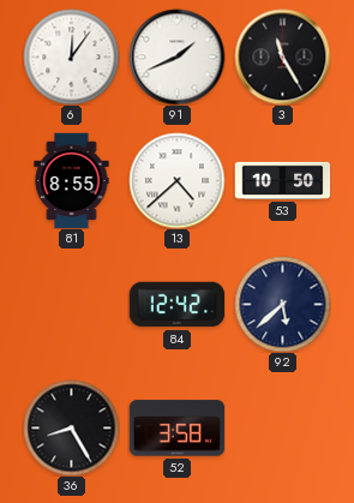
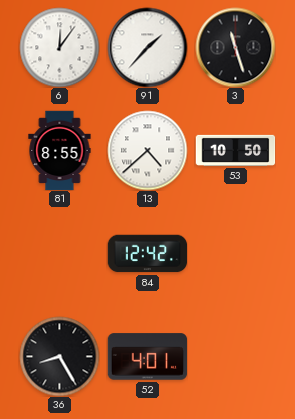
91: 1:41 -> 1:37
3: 11:25 -> 11:27
92: 5:38 -> none
52: 3:58 -> 4:01
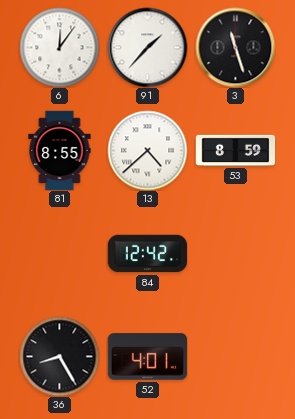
53: 10:50 -> 8:59
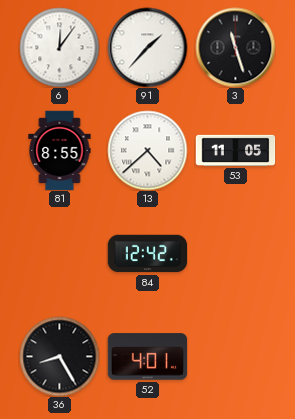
53: 8:59 -> 11:05
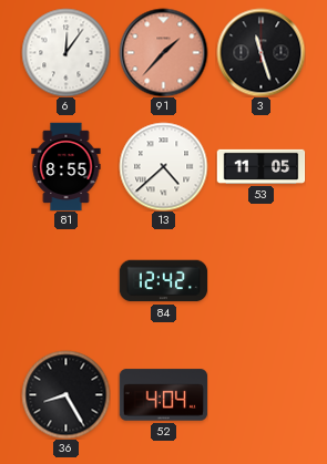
91 dial: white -> salmon
52: 4:01 -> 4:04
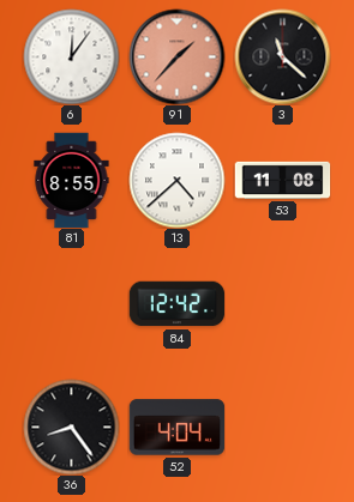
3: 11:27 -> 11:22
53: 11:05 -> 11:08
36: 8:25 -> 8:24
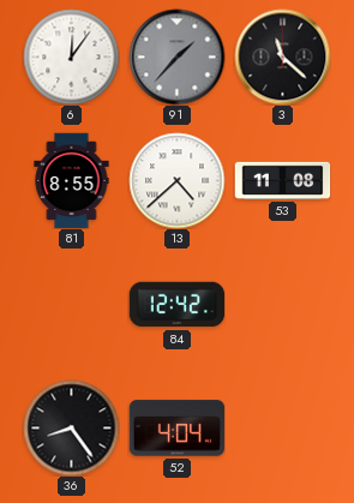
91 dial: salmon -> grey
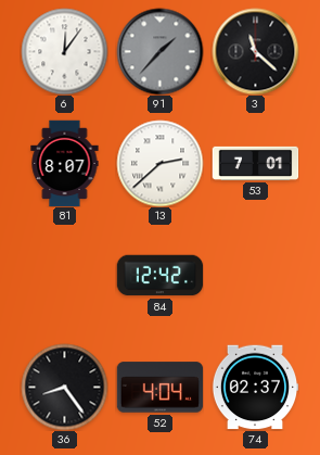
81: 8:55 -> 8:07
13: 4:38 -> 2:38
53: 11:08 -> 7:01
74: none -> 02:37
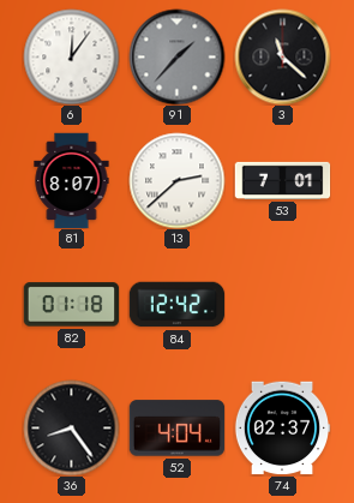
82: none -> 01:18
